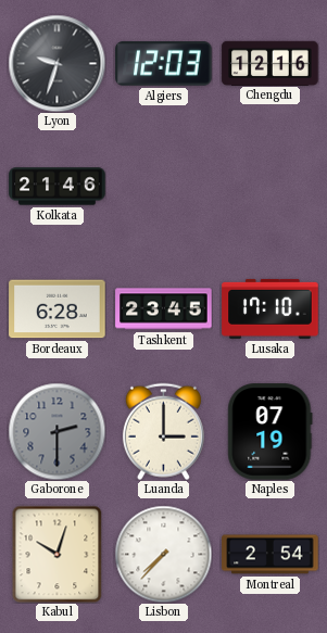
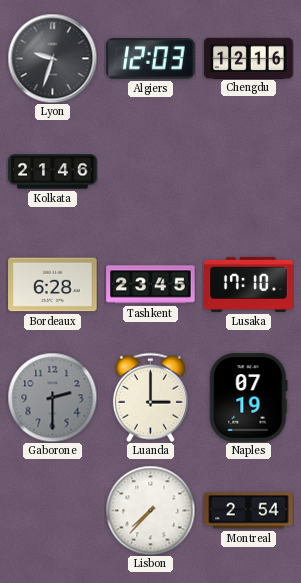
Kabul: 10:03 -> none
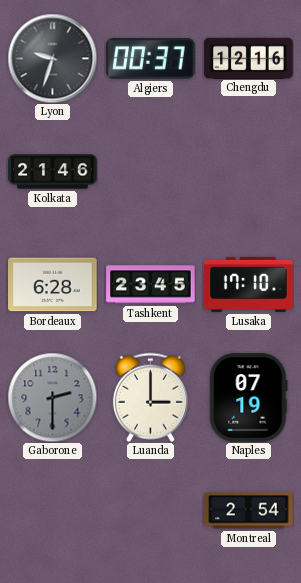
Algiers: 12:03 -> 00:37
Lisbon: 7:37 -> none
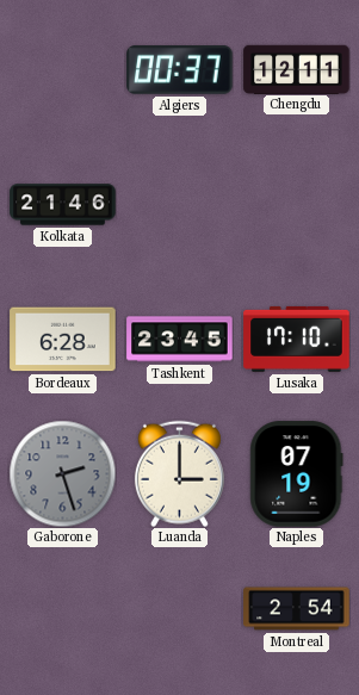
Lyon: 9:33 -> none
Chengdu: 12:16 -> 12:11
Gaborone: 2:30 -> 2:27
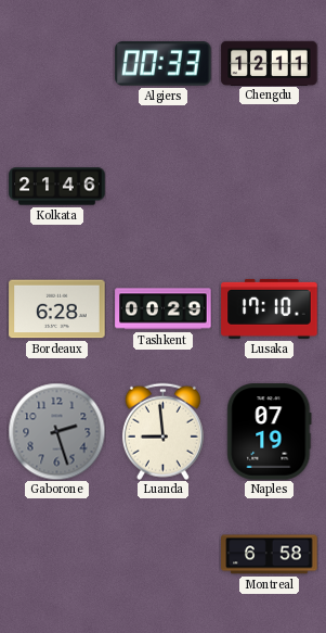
Algiers: 00:37 -> 00:33
Tashkent: 23:45 -> 00:29
Luanda: 3:00 -> 8:59
Montreal: 2:54 -> 6:58
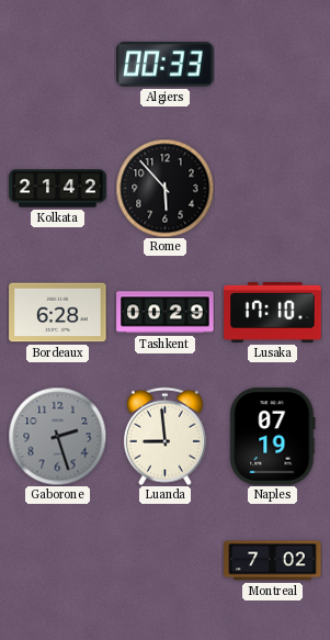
Chengdu: 12:11 -> none
Kolkata: 21:46 -> 21:42
Rome: none -> 5:53
Montreal: 6:58 -> 7:02
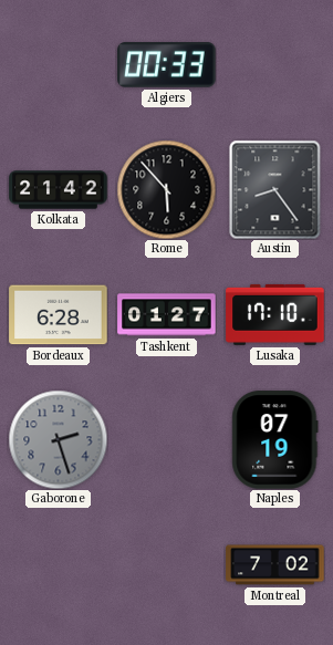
Austin: none -> 8:24
Tashkent: 00:29 -> 01:27
Luanda: 8:59 -> none
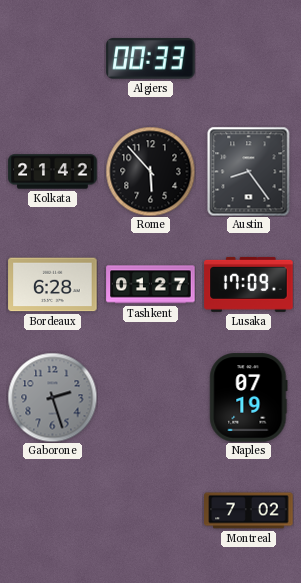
Lusaka: 17:10 -> 17:09
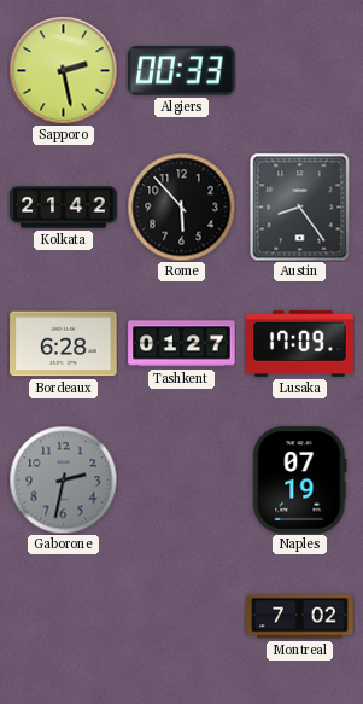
Sapporo: none -> 2:28
Gaborone: 2:27 -> 2:32
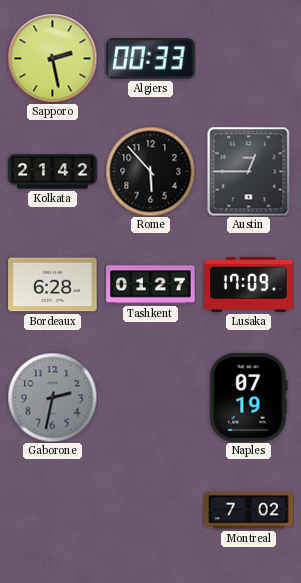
Austin: 8:24 -> 12:45
